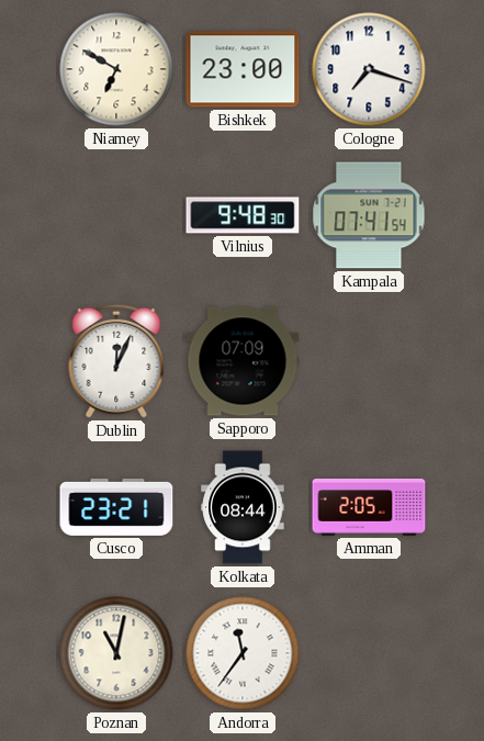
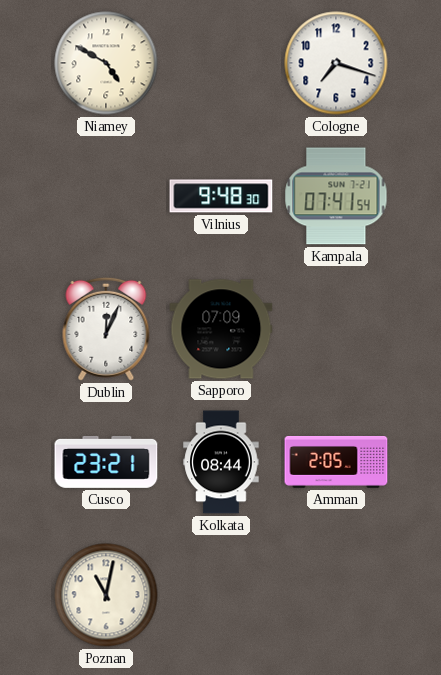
Niamey: 6:50 -> 4:50
Bishkek: 23:00 -> none
Andorra: 11:36 -> none
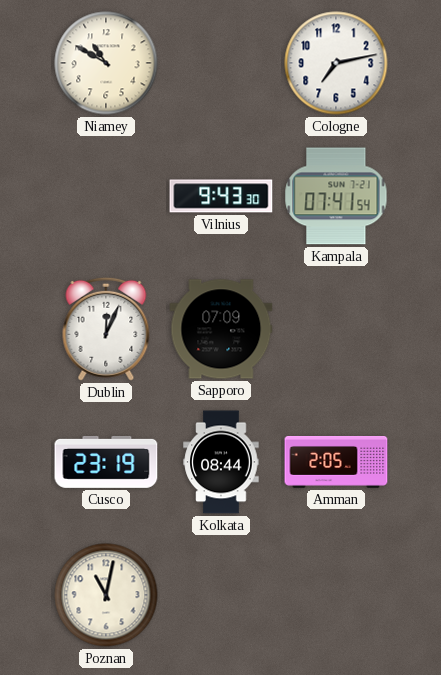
Niamey: 4:50 -> 10:50
Cologne: 7:18 -> 7:13
Vilnius: 9:48 -> 9:43
Cusco: 23:21 -> 23:19
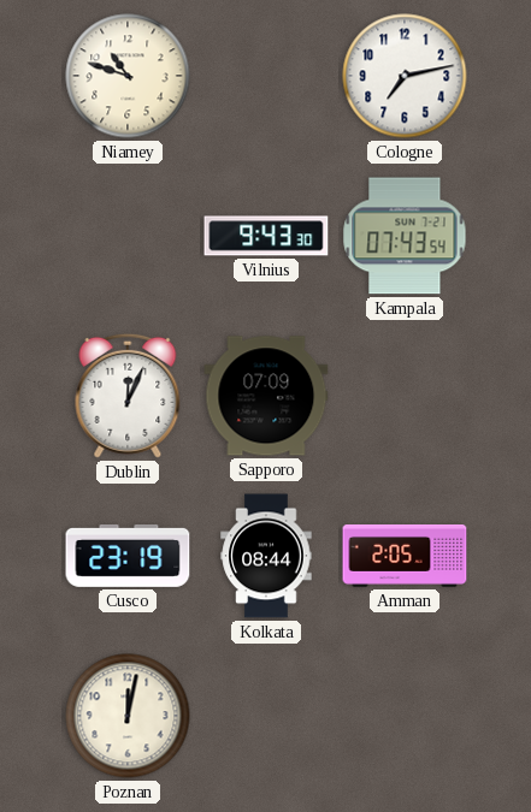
Niamey: 10:50 -> 10:48
Kampala: 07:41 -> 07:43
Poznan: 11:02 -> 12:02
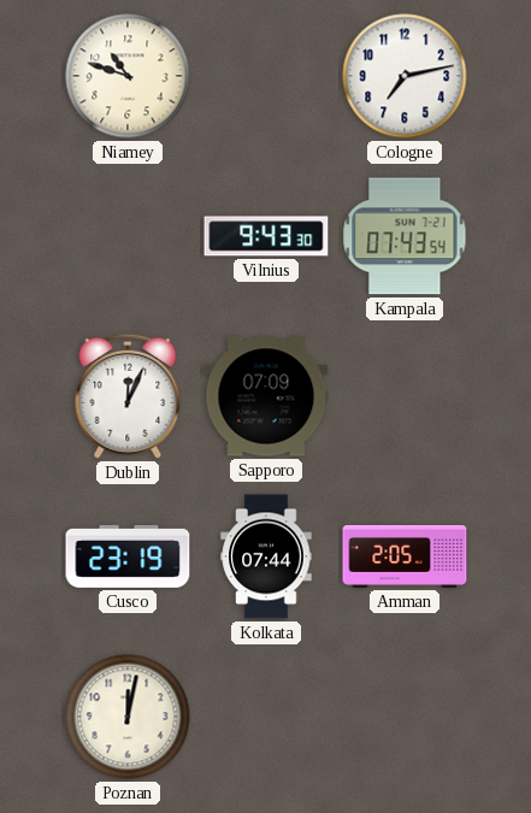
Kolkata: 08:44 -> 07:44
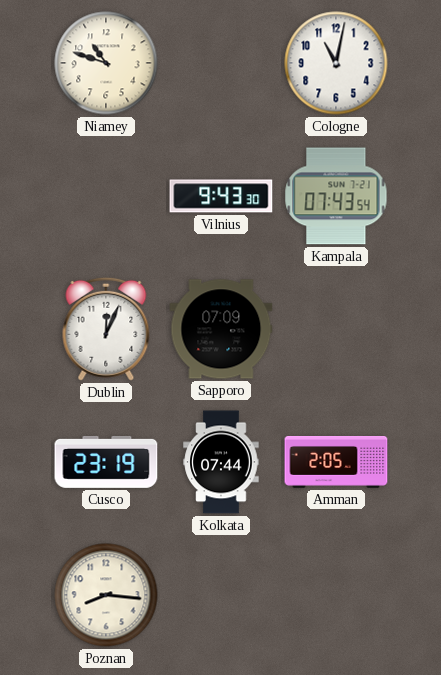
Cologne: 7:13 -> 11:02
Poznan: 12:02 -> 8:16
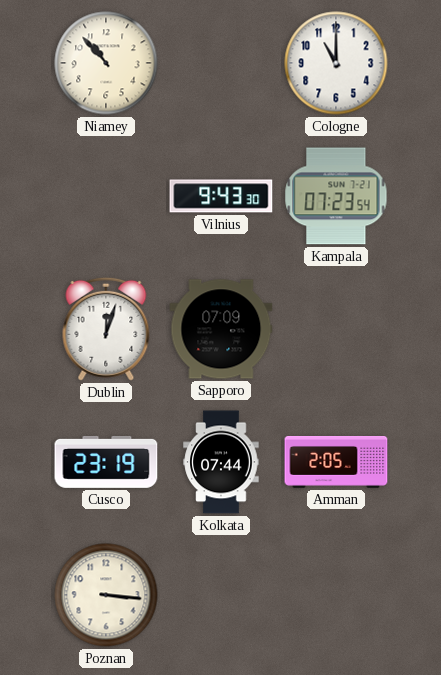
Niamey: 10:48 -> 10:53
Cologne: 11:02 -> 11:00
Kampala: 07:43 -> 07:23
Dublin: 12:04 -> 12:03
Poznan: 8:16 -> 3:16
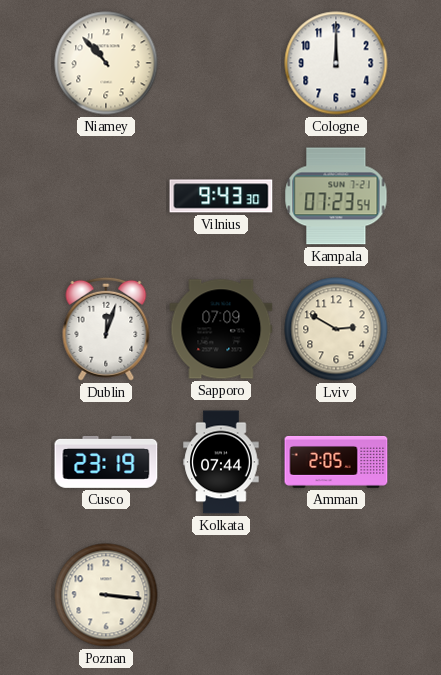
Cologne: 11:00 -> 12:00
Lviv: none -> 2:50
